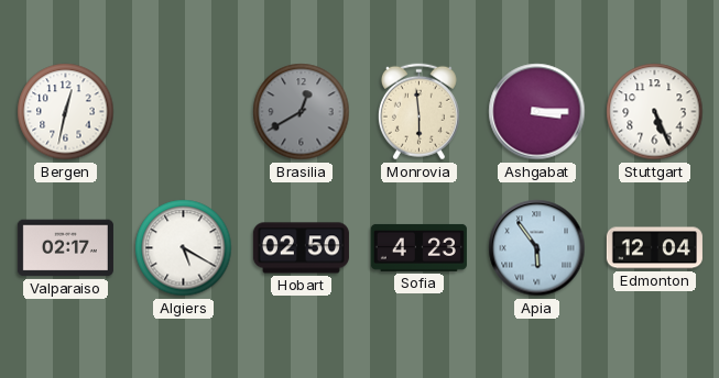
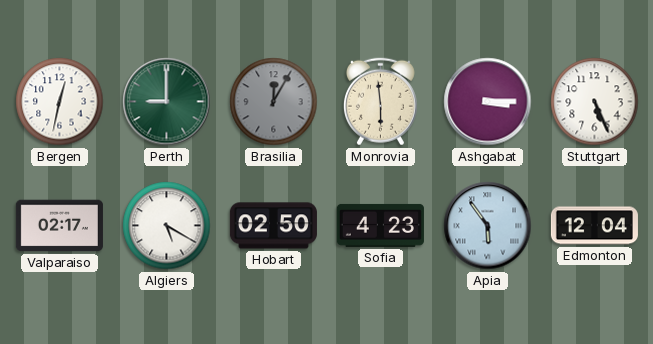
Perth: none -> 9:00
Brasilia: 12:40 -> 12:05
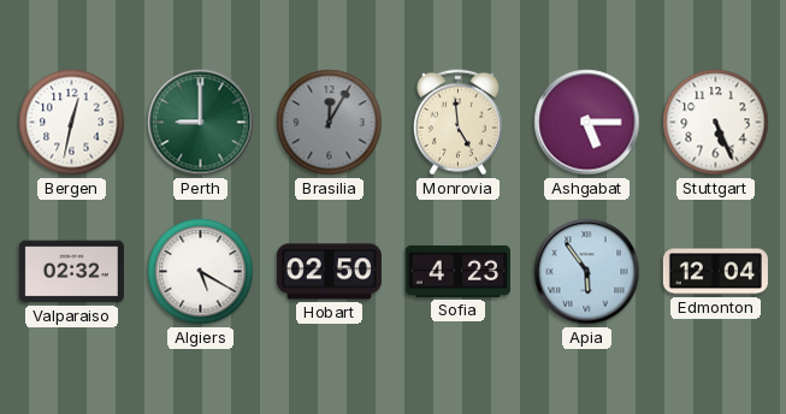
Monrovia: 5:59 -> 4:59
Ashgabat: 3:15 -> 5:15
Valparaiso: 02:17 -> 02:32
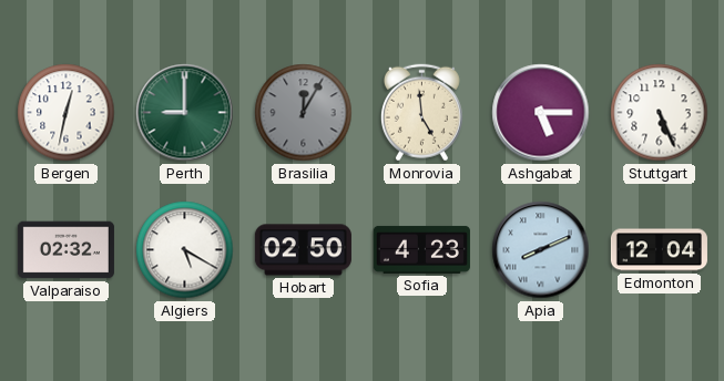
Apia: 5:54 -> 8:11
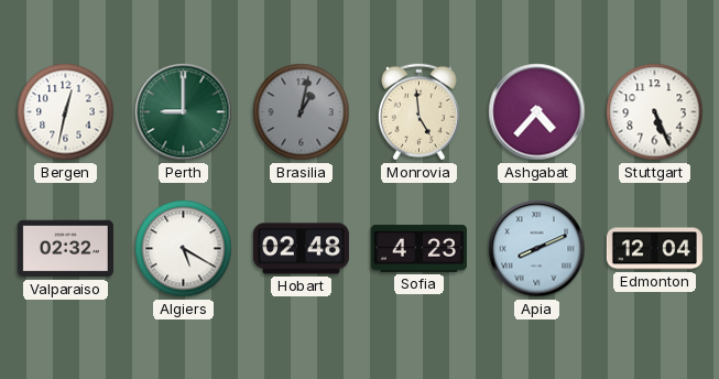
Brasilia: 12:05 -> 1:02
Ashgabat: 5:15 -> 4:37
Hobart: 02:50 -> 02:48
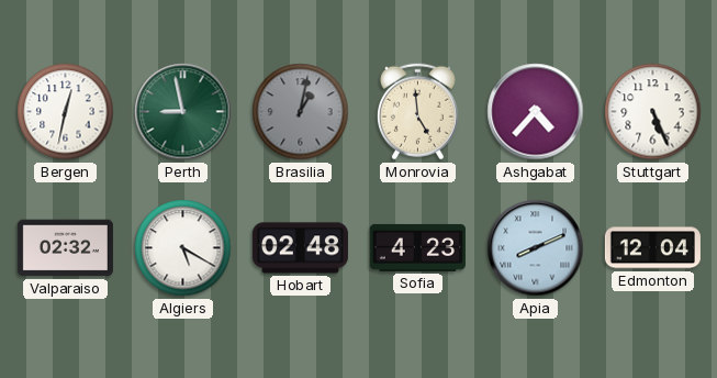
Perth: 9:00 -> 8:58
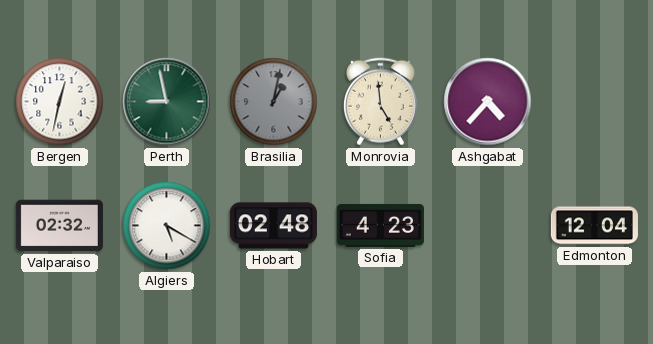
Stuttgart: 5:26 -> none
Apia: 8:11 -> none
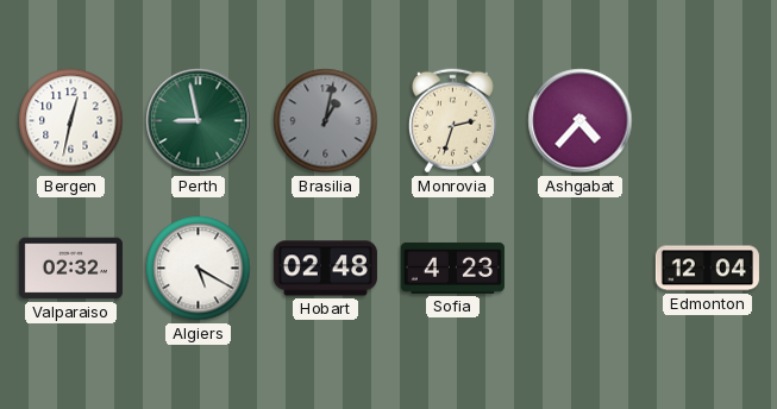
Monrovia: 4:59 -> 2:33
